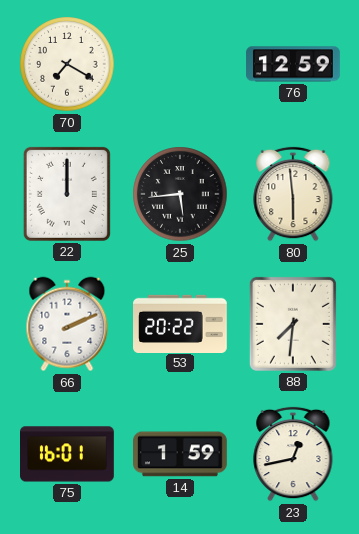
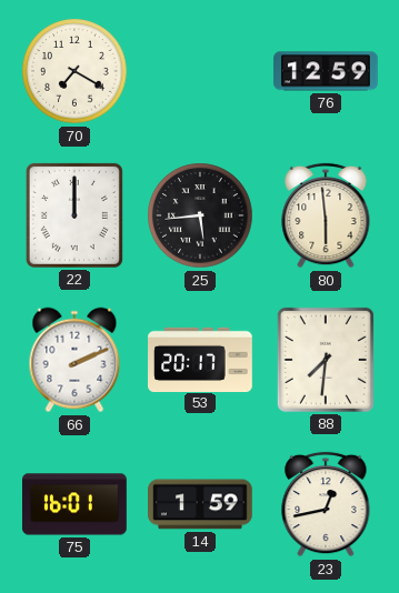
53: 20:22 -> 20:17
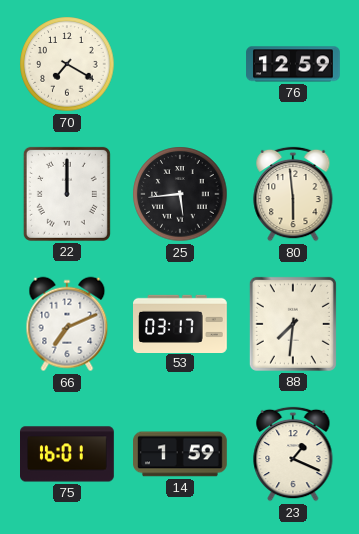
66: 2:11 -> 7:11
53: 20:17 -> 03:17
23: 12:43 -> 1:19
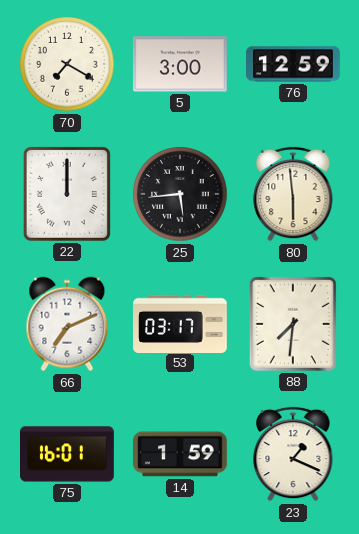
5: none -> 3:00
